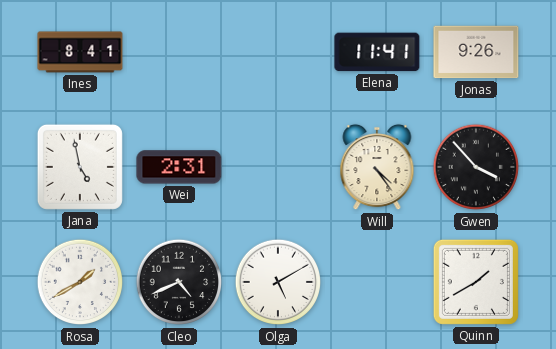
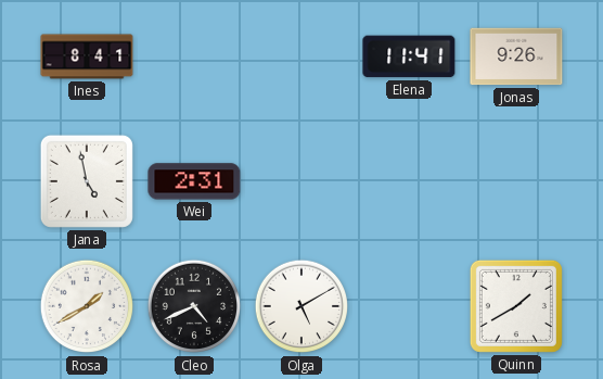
Will: 4:24 -> none
Gwen: 3:53 -> none
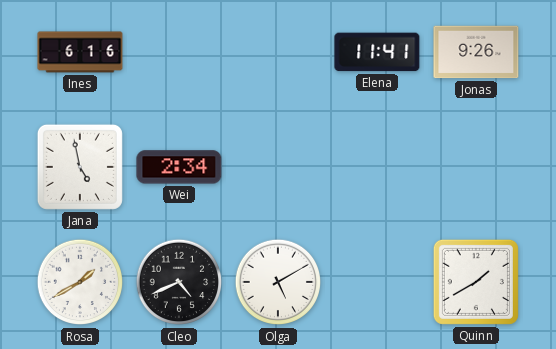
Ines: 8:41 -> 6:16
Wei: 2:31 -> 2:34
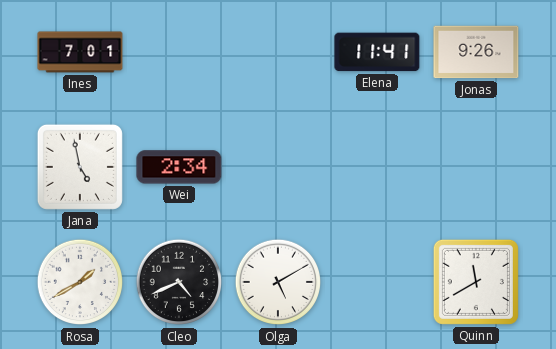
Ines: 6:16 -> 7:01
Quinn: 1:40 -> 11:40
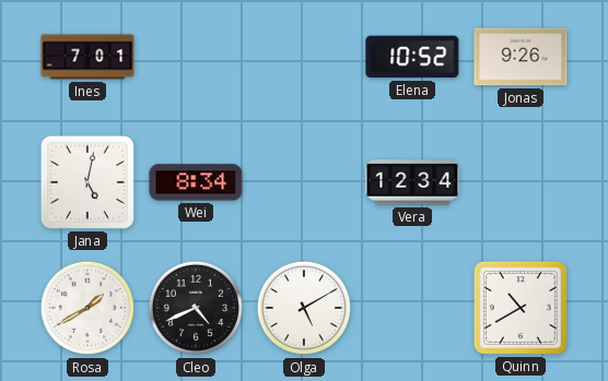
Elena: 11:41 -> 10:52
Jana: 4:58 -> 5:02
Wei: 2:34 -> 8:34
Vera: none -> 12:34
Quinn: 11:40 -> 10:40
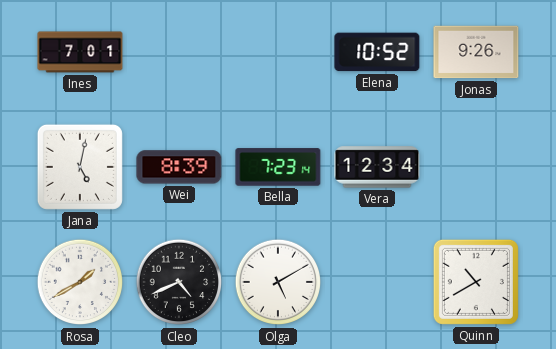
Wei: 8:34 -> 8:39
Bella: none -> 7:23
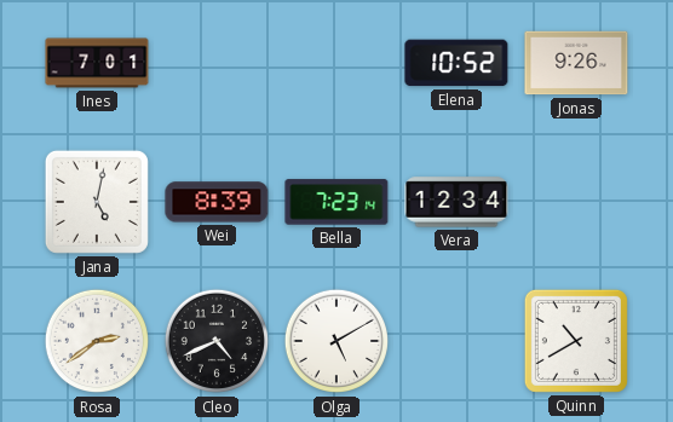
Rosa: 1:40 -> 2:39
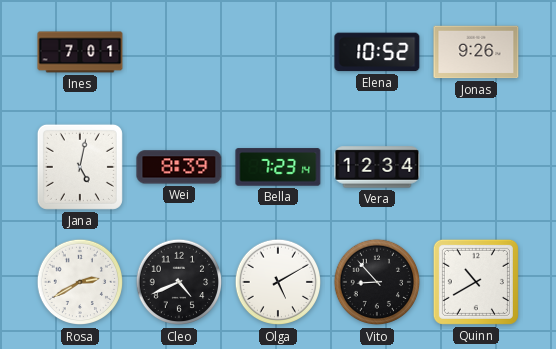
Rosa: 2:39 -> 2:40
Vito: none -> 8:53
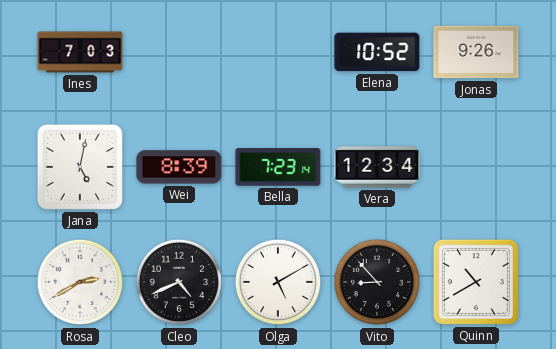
Ines: 7:01 -> 7:03
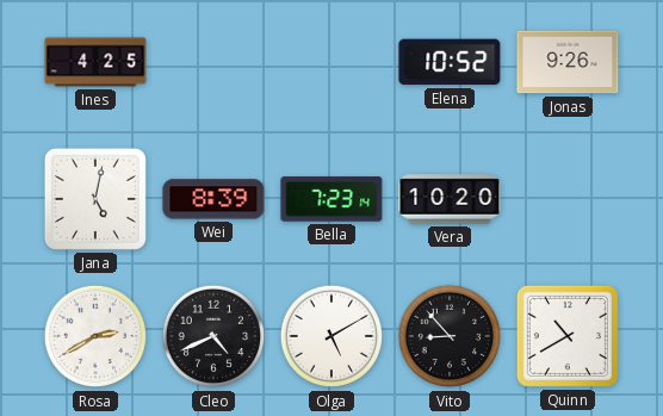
Ines: 7:03 -> 4:25
Vera: 12:34 -> 10:20
